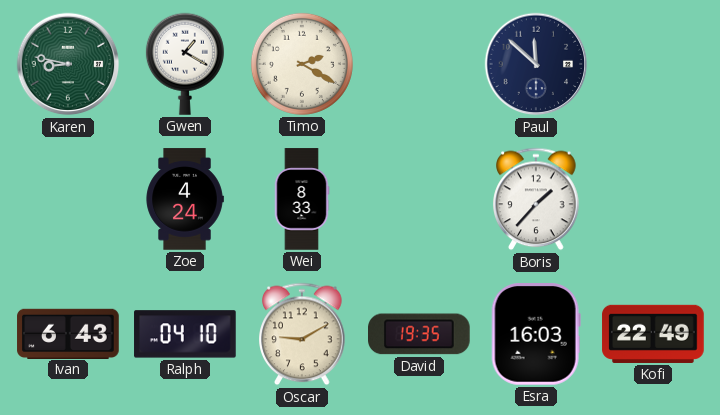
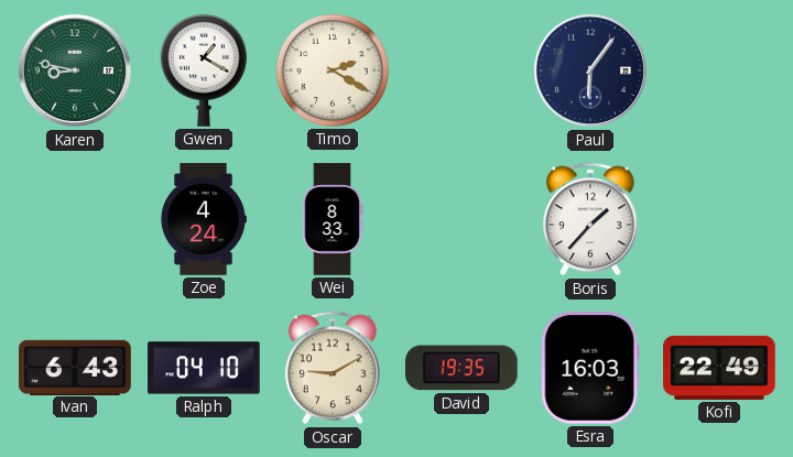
Paul: 11:52 -> 6:06
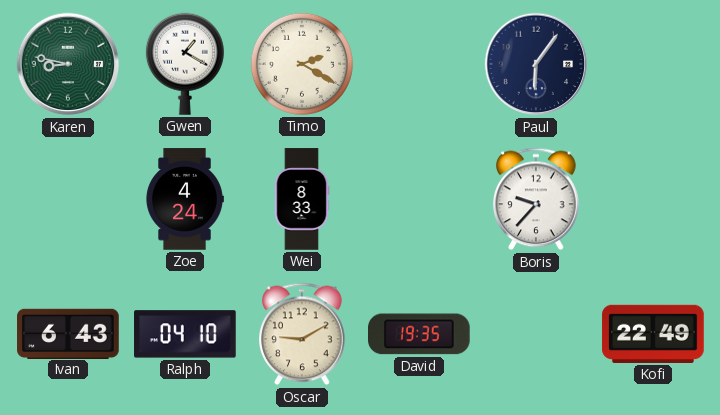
Boris: 1:37 -> 9:37
Esra: 16:03 -> none
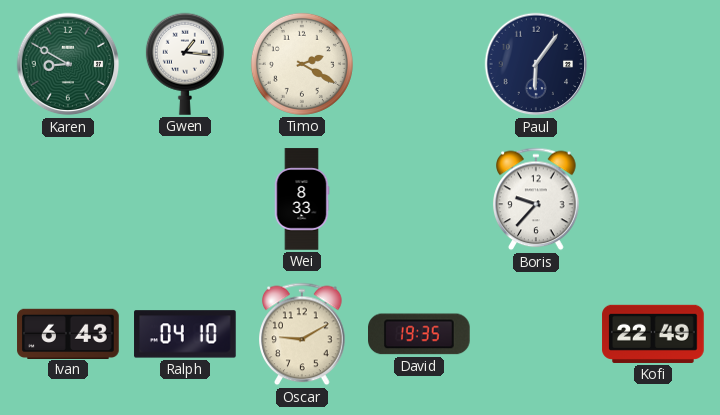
Karen: 8:47 -> 8:50
Gwen: 1:20 -> 1:16
Zoe: 4:24 -> none
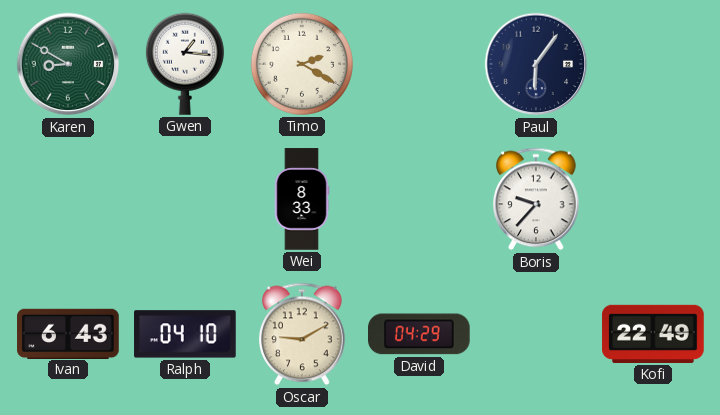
David: 19:35 -> 04:29
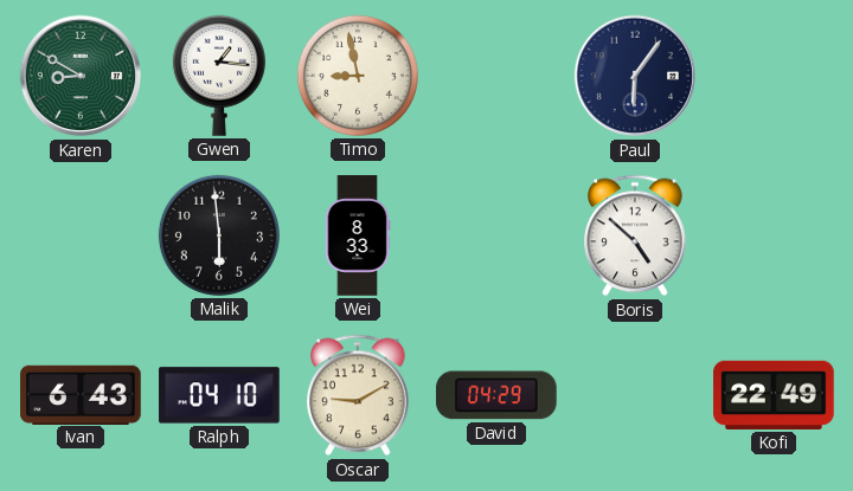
Timo: 2:20 -> 8:58
Malik: none -> 5:59
Boris: 9:37 -> 4:52
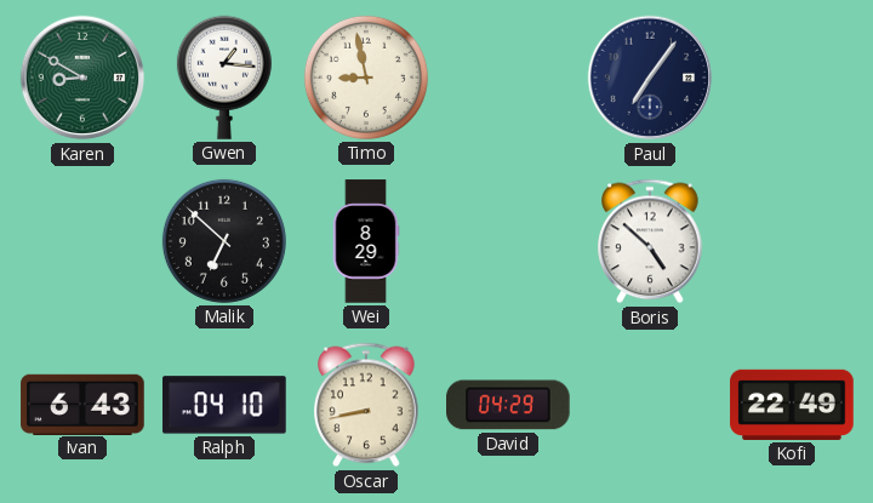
Paul: 6:06 -> 7:06
Malik: 5:59 -> 6:52
Wei: 8:33 -> 8:29
Oscar: 9:10 -> 8:43
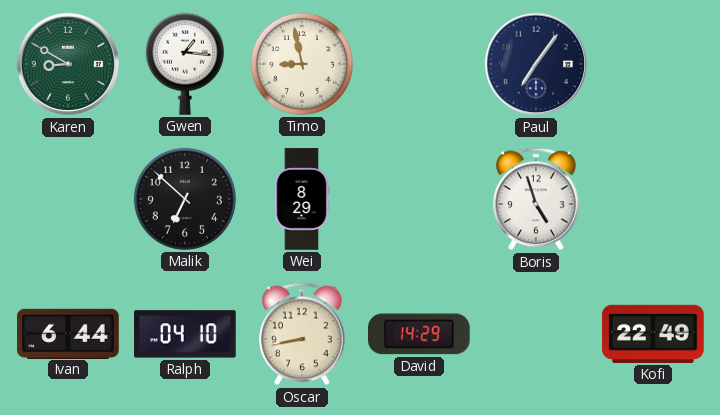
Boris: 4:52 -> 4:57
Ivan: 6:43 -> 6:44
David: 04:29 -> 14:29
